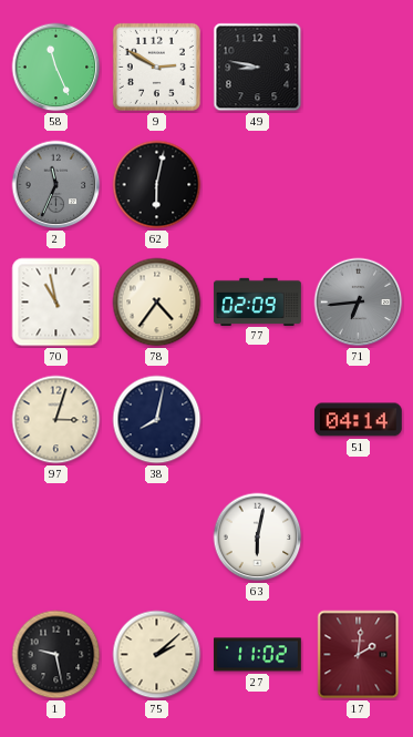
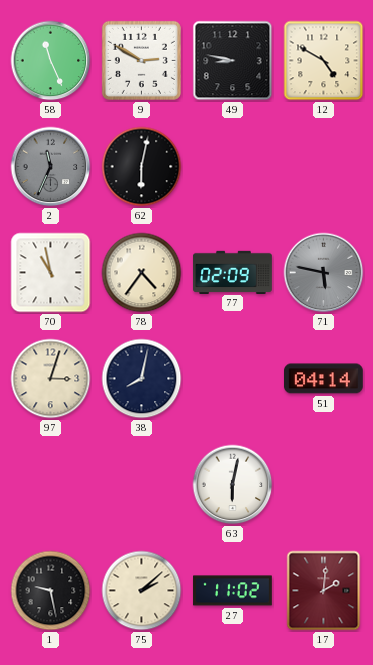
12: none -> 4:50
71: 6:44 -> 5:47
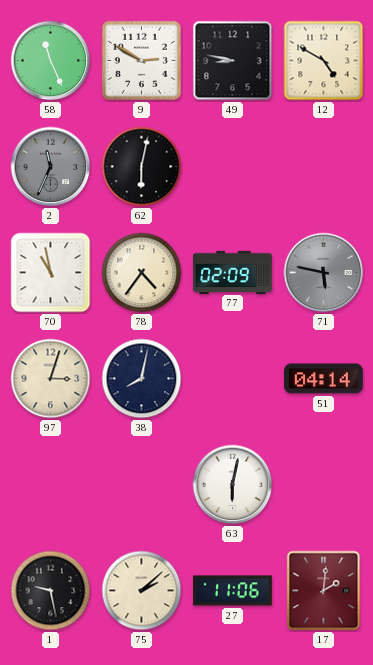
27: 11:02 -> 11:06
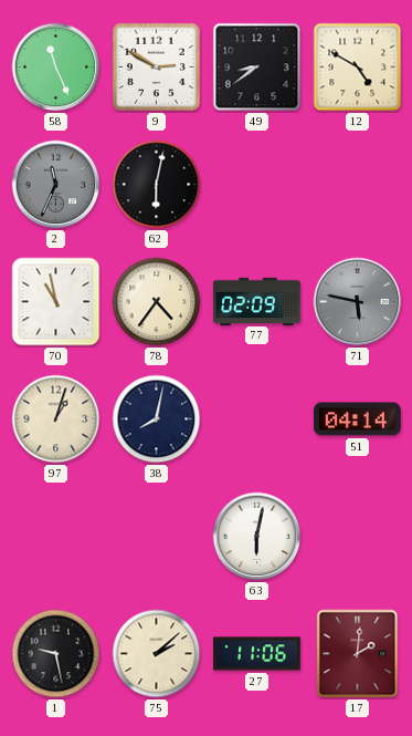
49: 8:47 -> 8:39
97: 3:03 -> 1:03
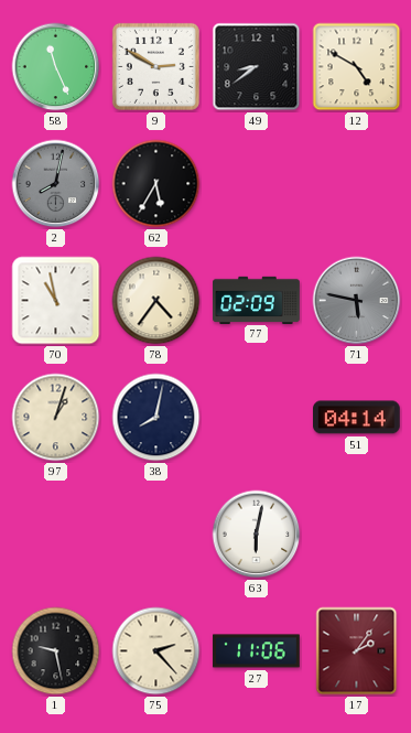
2: 11:34 -> 8:02
62: 6:02 -> 5:35
75: 2:08 -> 2:23
17: 2:01 -> 2:06
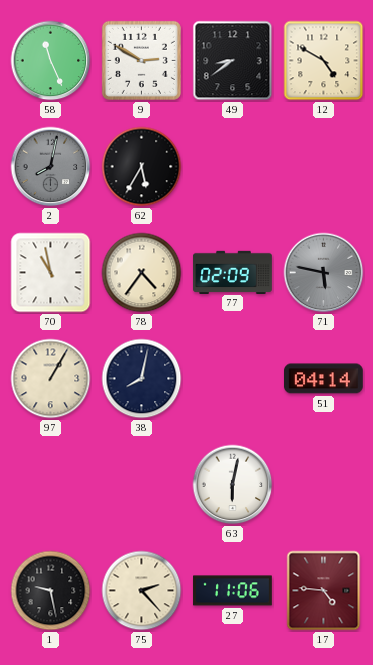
97: 1:03 -> 1:05
17: 2:06 -> 4:46
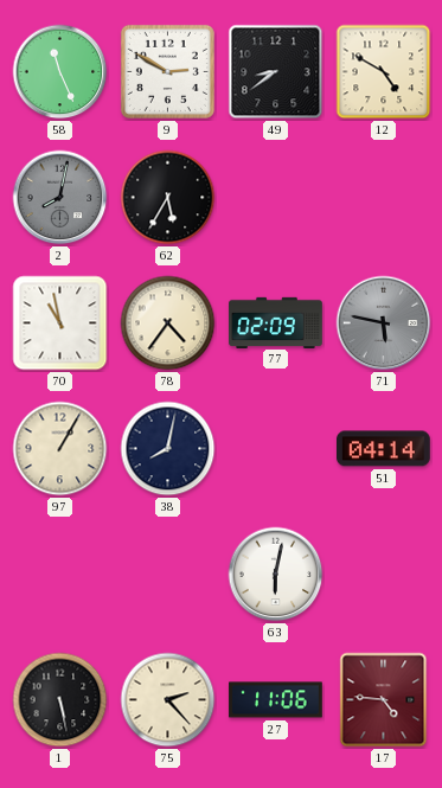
1: 9:28 -> 5:28
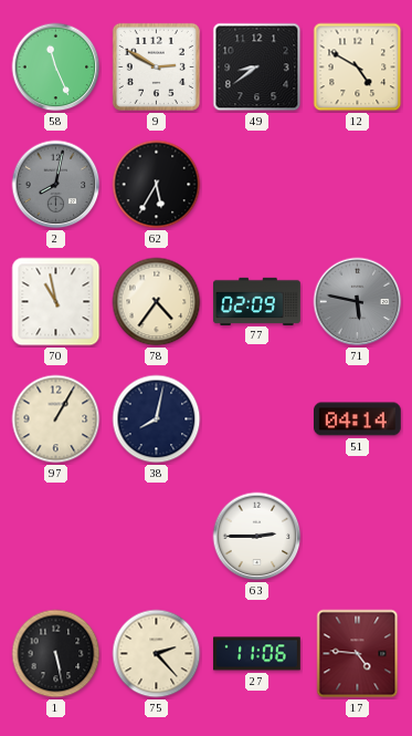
63: 6:02 -> 2:45
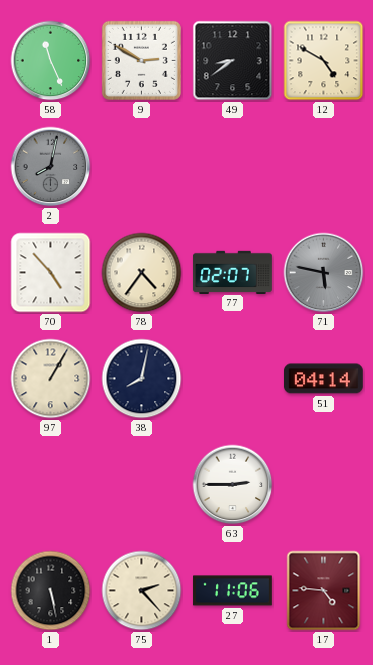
62: 5:35 -> none
70: 10:58 -> 4:53
77: 02:09 -> 02:07
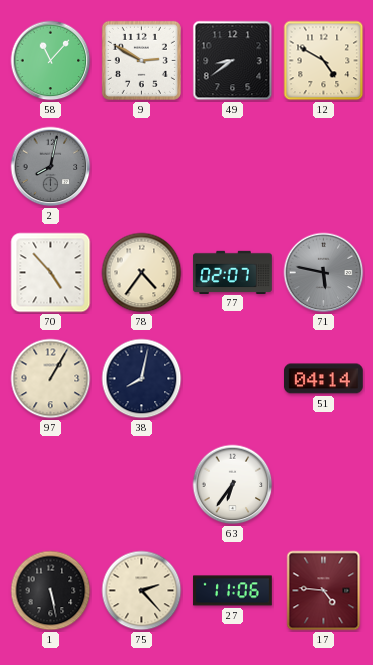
58: 11:26 -> 11:07
63: 2:45 -> 6:36
